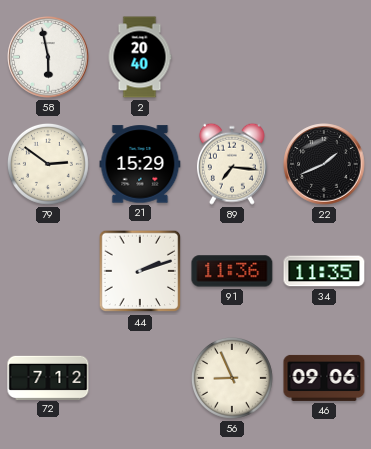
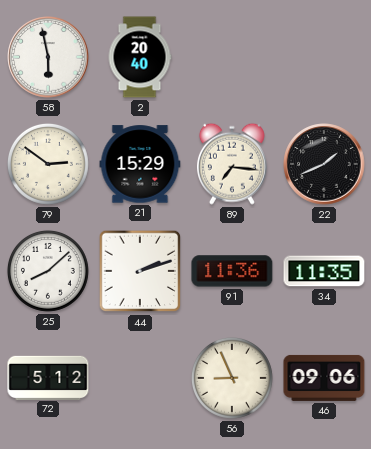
25: none -> 8:08
72: 7:12 -> 5:12
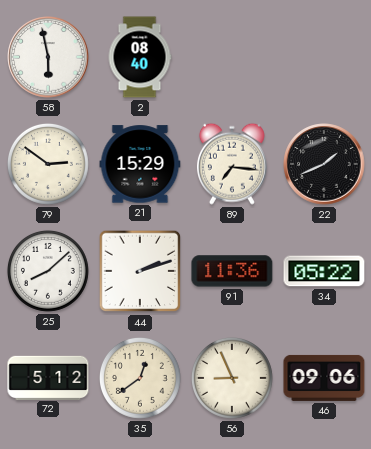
2: 20:40 -> 08:40
34: 11:35 -> 05:22
35: none -> 12:39
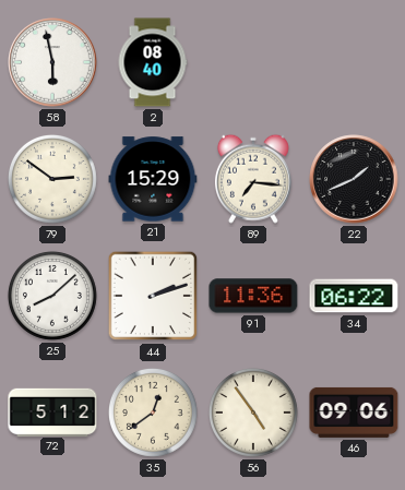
34: 05:22 -> 06:22
56: 8:56 -> 4:54
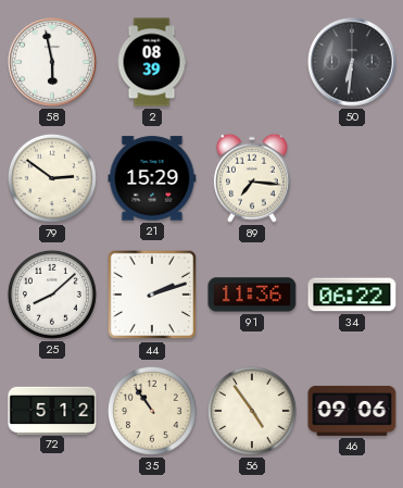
2: 08:40 -> 08:39
50: none -> 6:31
22: 1:41 -> none
35: 12:39 -> 10:54
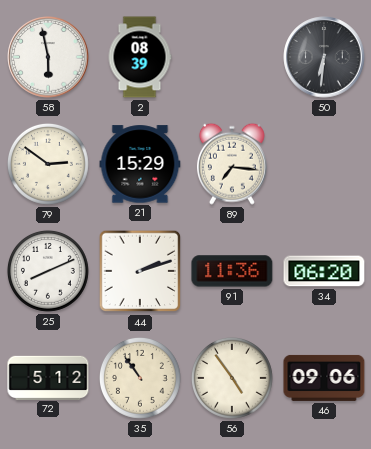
25: 8:08 -> 8:11
34: 06:22 -> 06:20
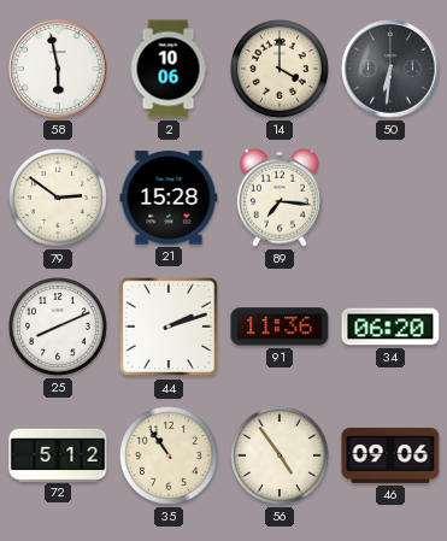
2: 08:39 -> 10:06
14: none -> 4:00
21: 15:29 -> 15:28
